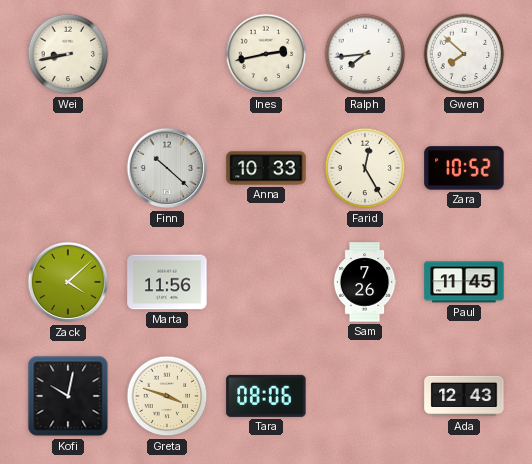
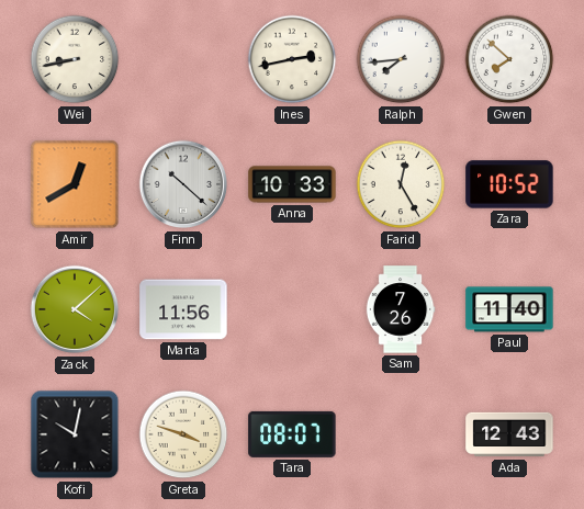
Amir: none -> 12:40
Paul: 11:45 -> 11:40
Tara: 08:06 -> 08:07
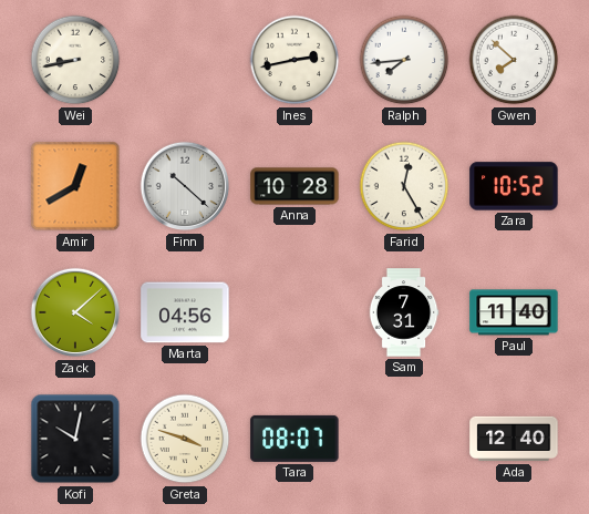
Anna: 10:33 -> 10:28
Marta: 11:56 -> 04:56
Sam: 7:26 -> 7:31
Ada: 12:43 -> 12:40
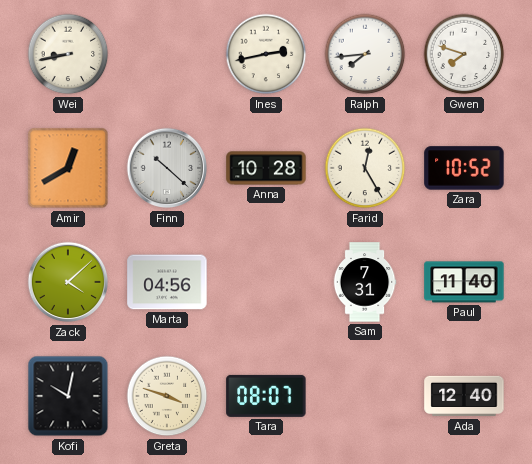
Gwen: 7:52 -> 7:48
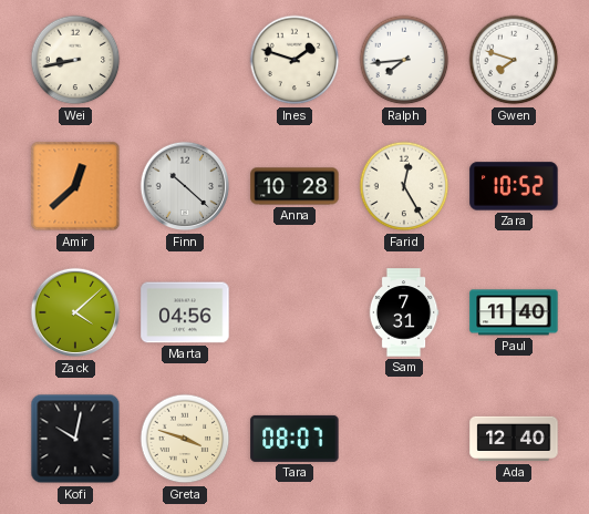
Ines: 2:43 -> 1:48
Amir: 12:40 -> 12:38
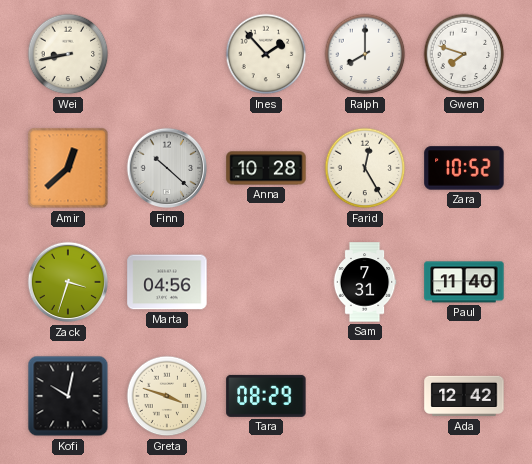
Ines: 1:48 -> 1:53
Ralph: 7:44 -> 8:00
Zack: 4:08 -> 3:33
Tara: 08:07 -> 08:29
Ada: 12:40 -> 12:42
